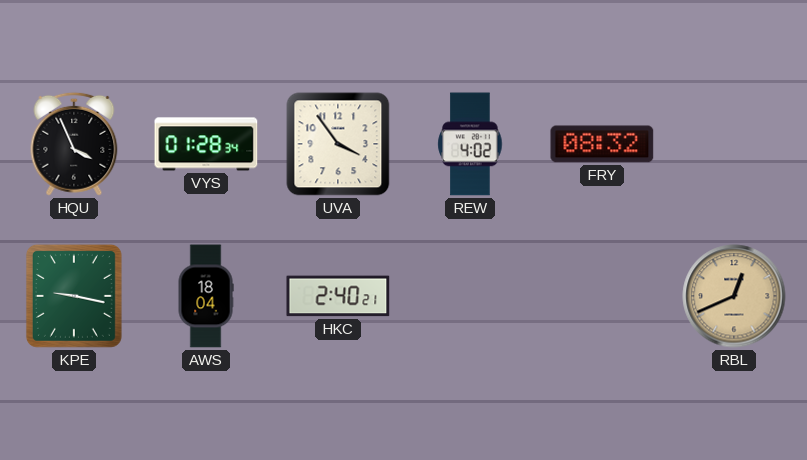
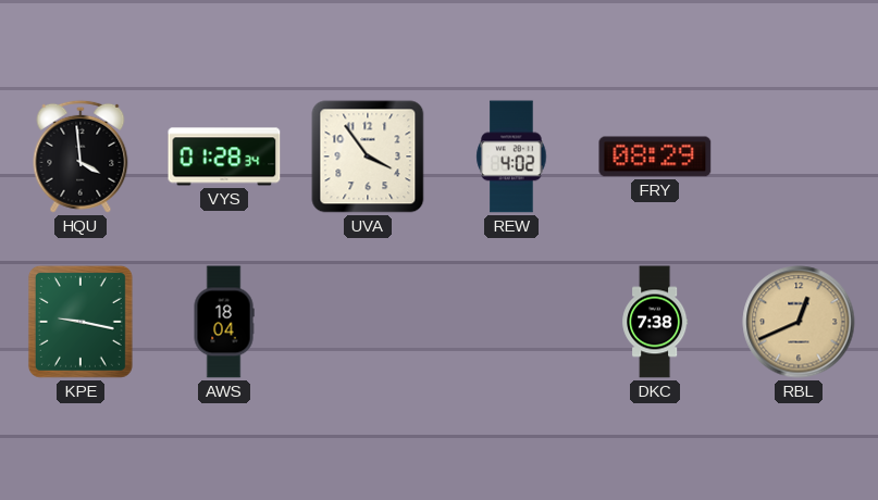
HQU: 3:56 -> 3:59
FRY: 08:32 -> 08:29
HKC: 2:40 -> none
DKC: none -> 7:38
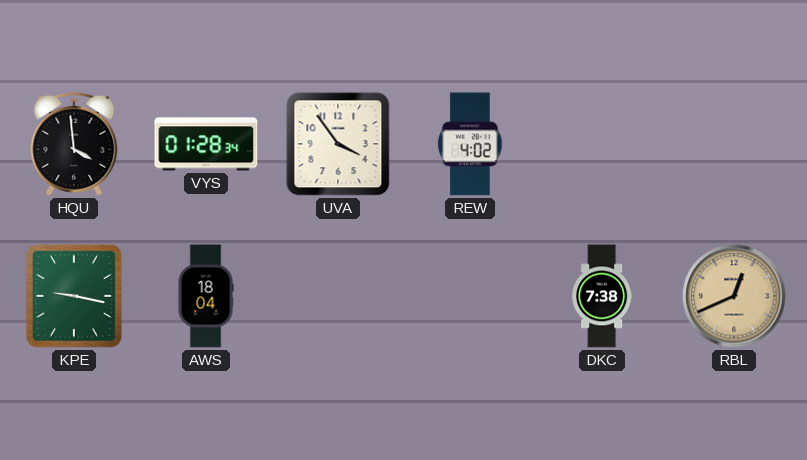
FRY: 08:29 -> none
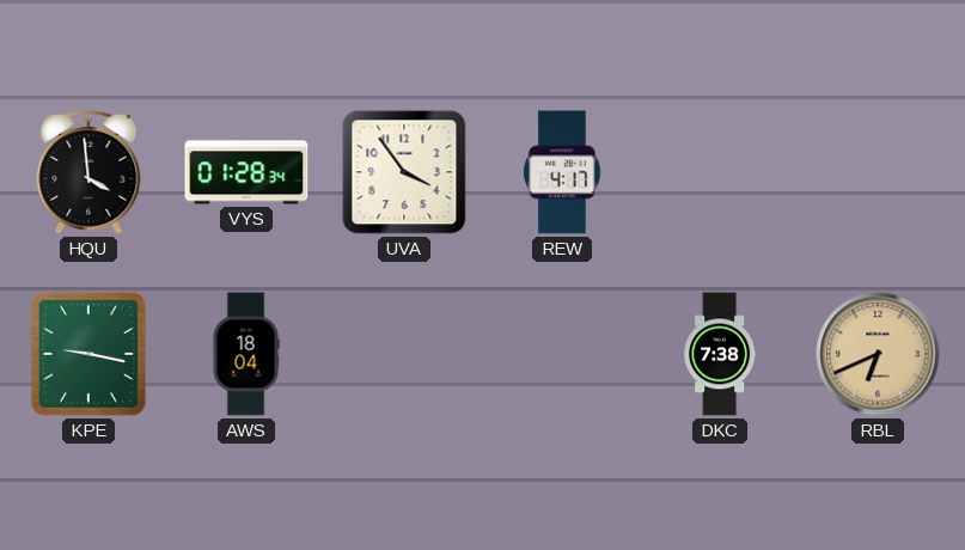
REW: 4:02 -> 4:17
RBL: 12:41 -> 6:41
